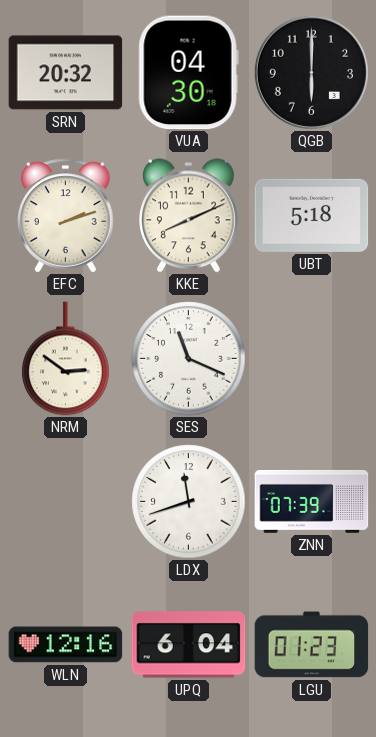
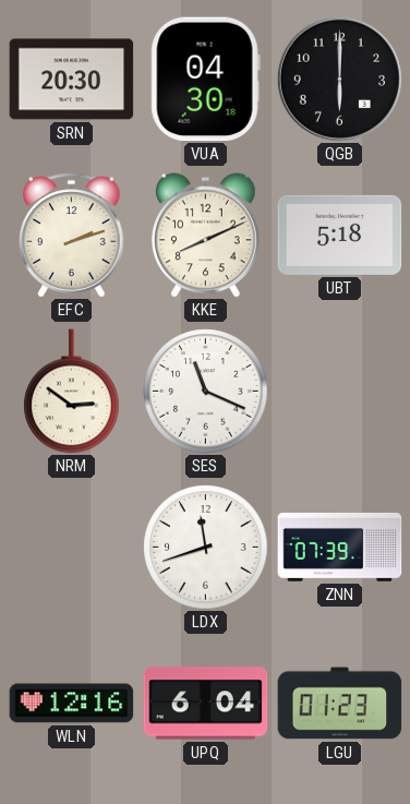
SRN: 20:32 -> 20:30
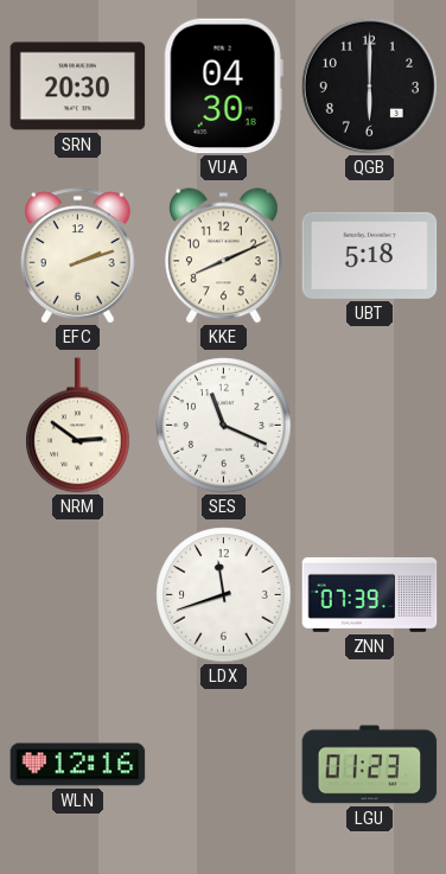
UPQ: 6:04 -> none
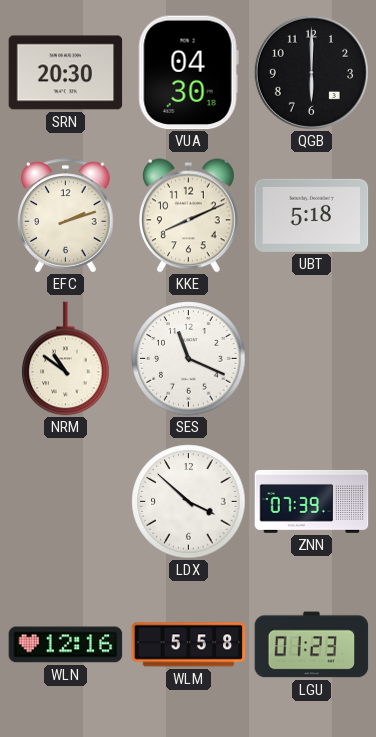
NRM: 2:51 -> 10:51
LDX: 11:42 -> 3:52
WLM: none -> 5:58
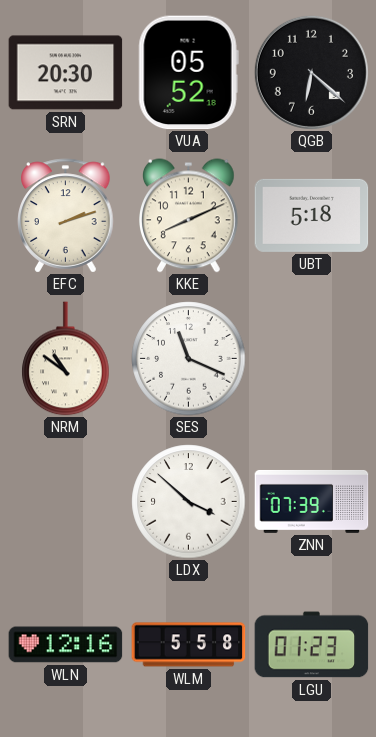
VUA: 04:30 -> 05:52
QGB: 6:00 -> 6:22
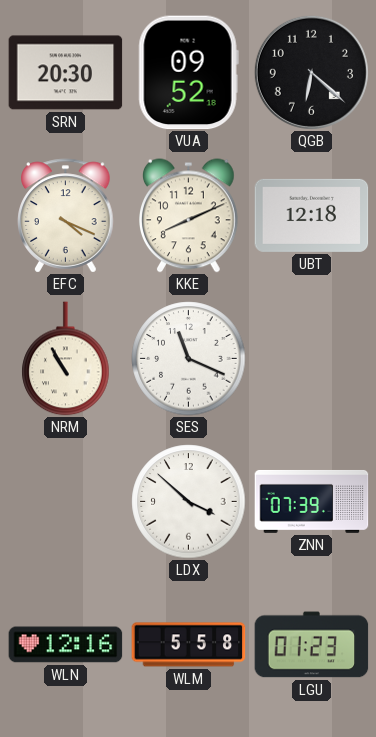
VUA: 05:52 -> 09:52
EFC: 2:12 -> 4:19
UBT: 5:18 -> 12:18
NRM: 10:51 -> 10:55
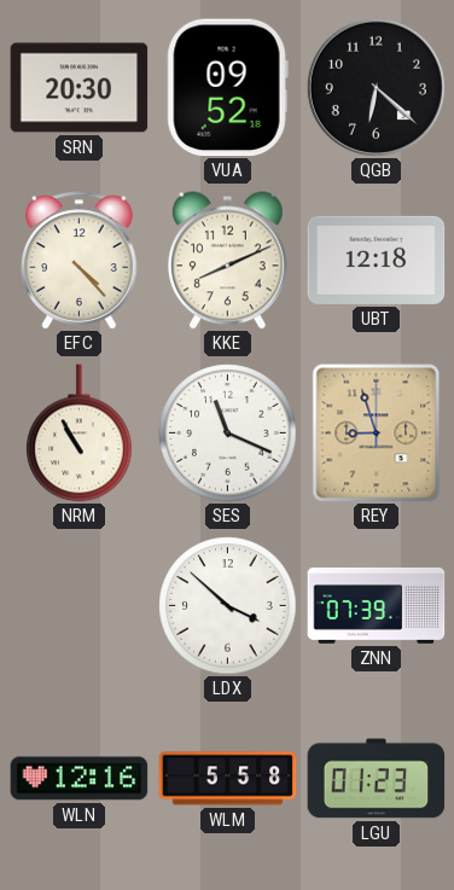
EFC: 4:19 -> 4:23
REY: none -> 8:57
